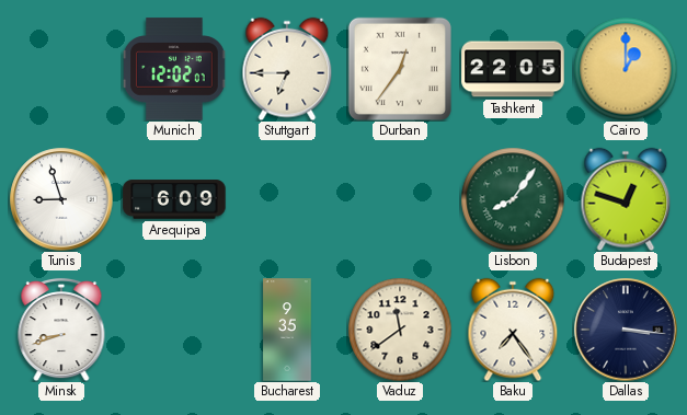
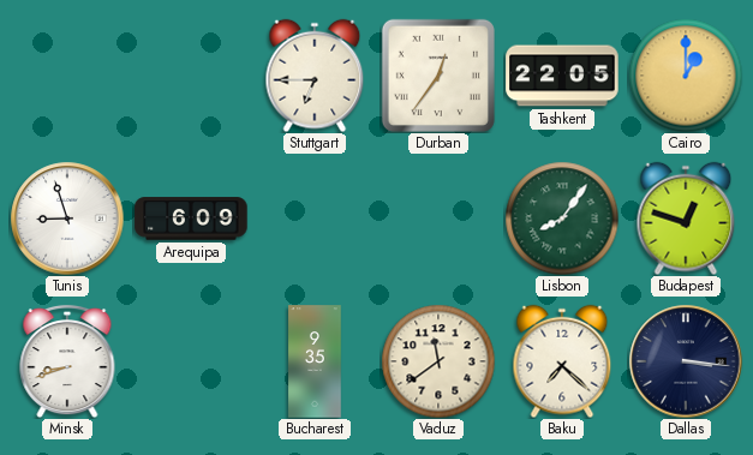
Munich: 12:02 -> none
Baku: 7:24 -> 7:22
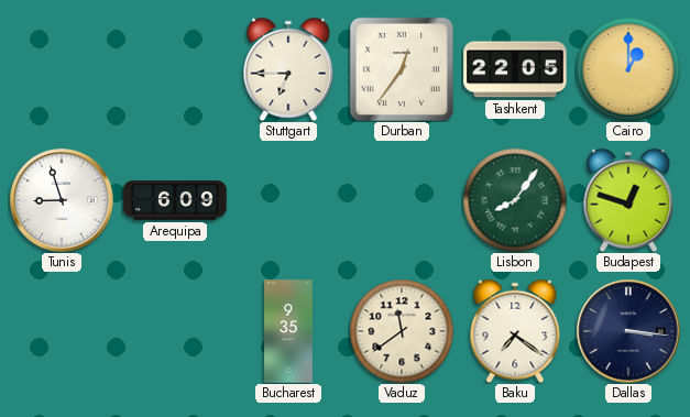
Minsk: 8:42 -> none
Baku: 7:22 -> 7:21
